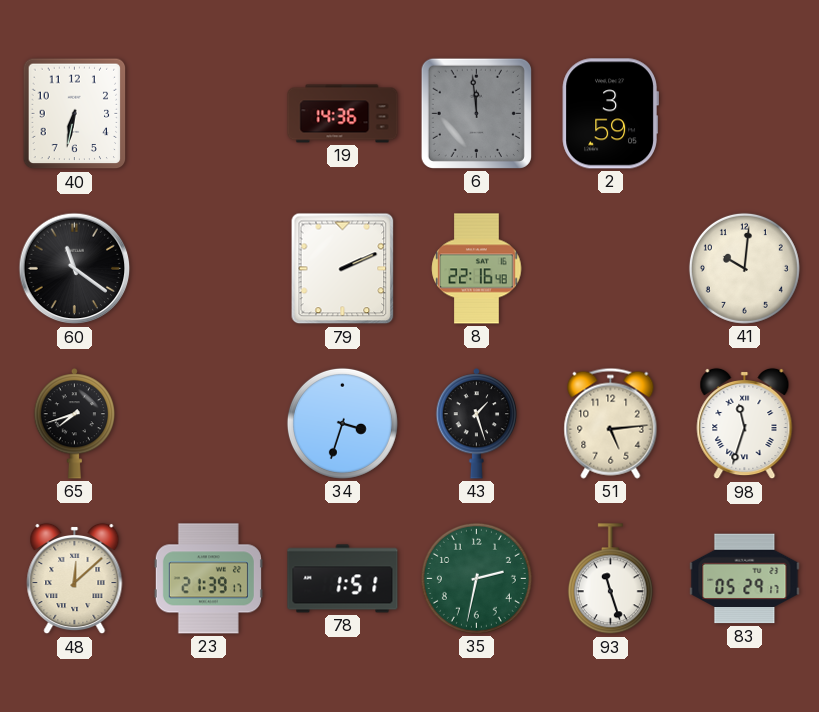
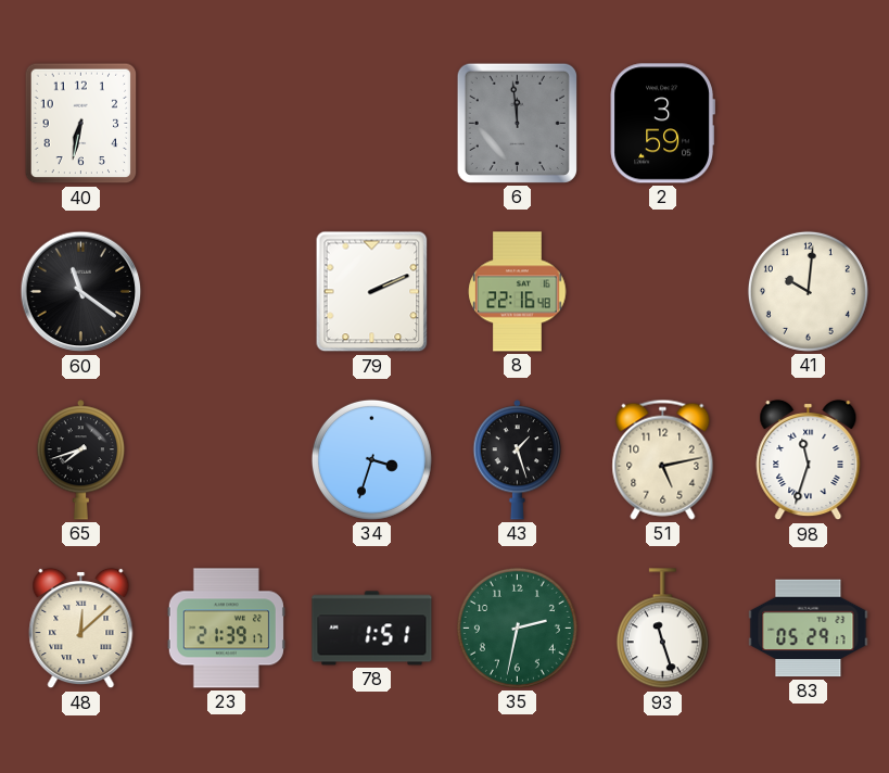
19: 14:36 -> none
51: 5:14 -> 5:13
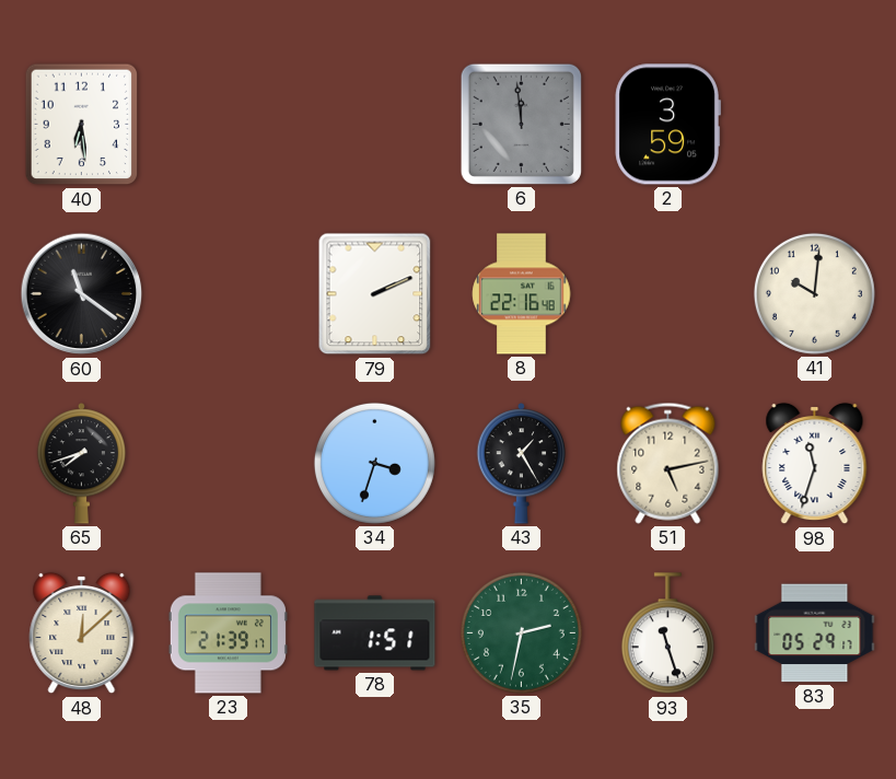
40: 6:32 -> 6:29
43: 1:27 -> 1:25
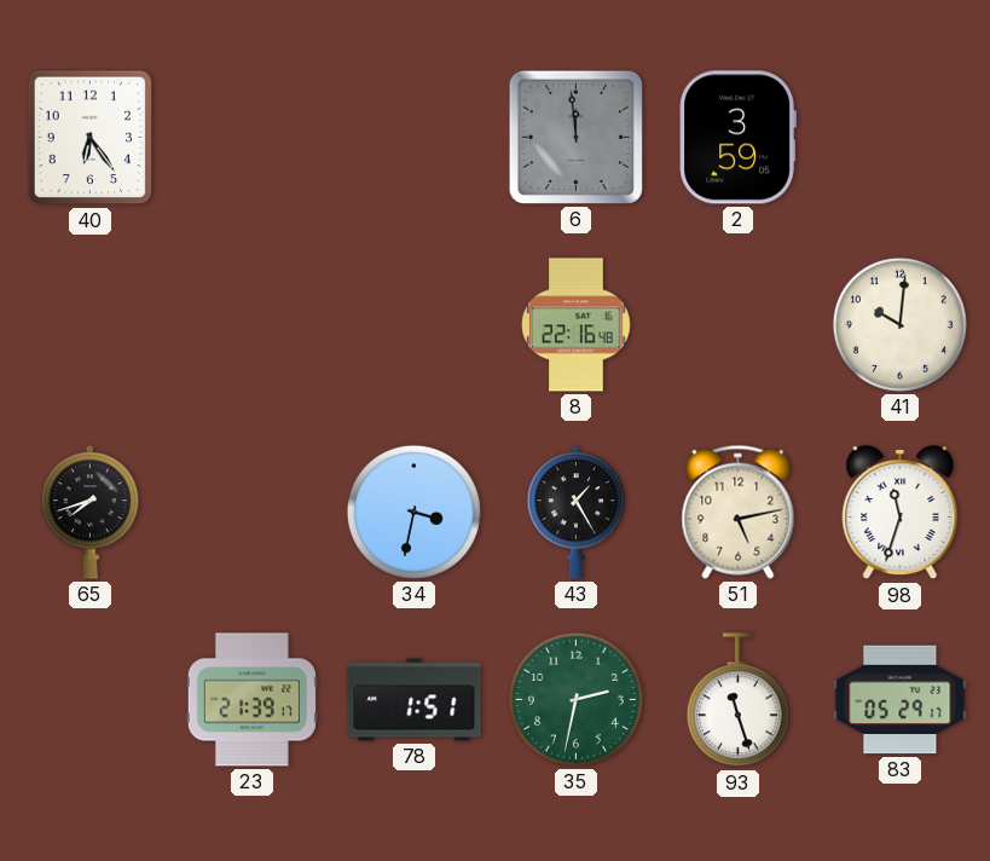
40: 6:29 -> 6:24
60: 11:21 -> none
79: 2:11 -> none
34: 3:33 -> 3:32
48: 12:08 -> none
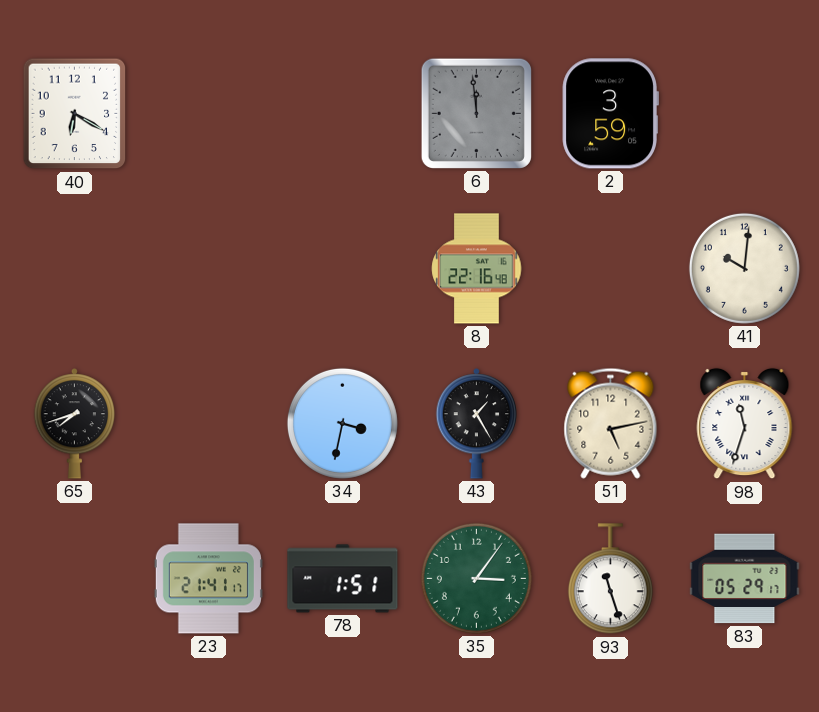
40: 6:24 -> 6:20
23: 21:39 -> 21:41
35: 2:32 -> 3:06
